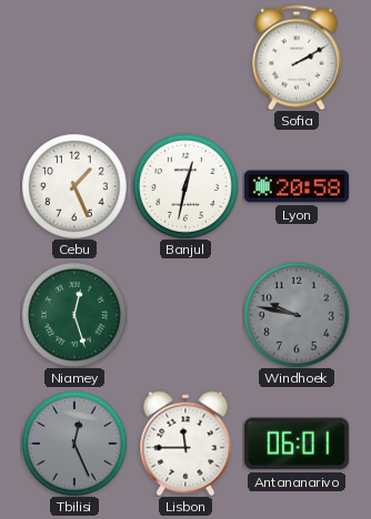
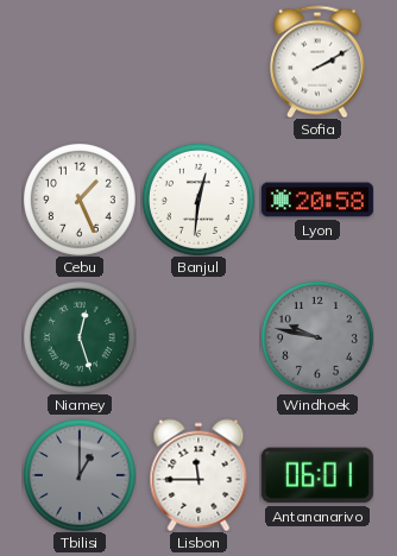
Banjul: 12:32 -> 12:31
Tbilisi: 12:26 -> 1:00
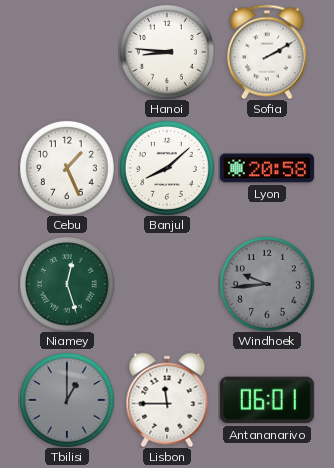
Hanoi: none -> 8:46
Banjul: 12:31 -> 8:08
Windhoek: 9:47 -> 9:44
